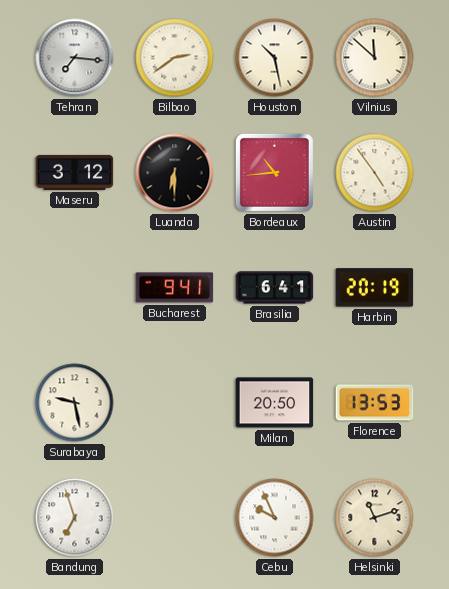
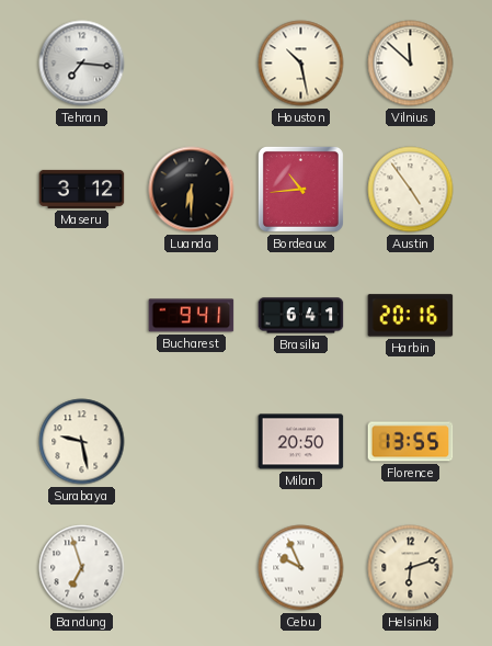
Bilbao: 2:39 -> none
Harbin: 20:19 -> 20:16
Florence: 13:53 -> 13:55
Helsinki: 11:12 -> 6:12
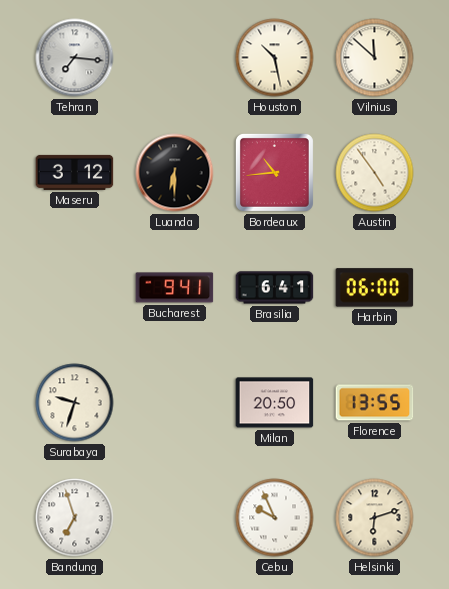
Harbin: 20:16 -> 06:00
Surabaya: 9:28 -> 9:33
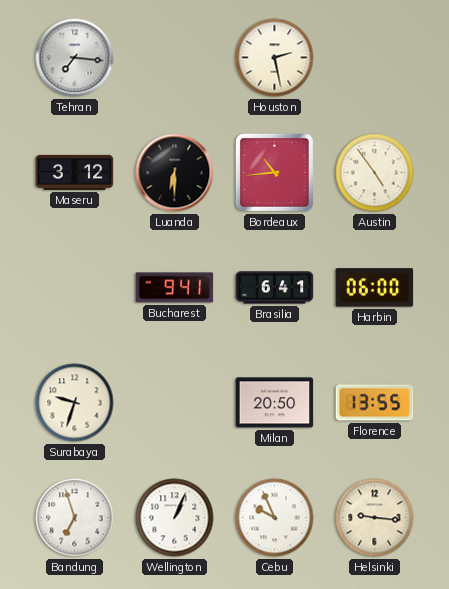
Houston: 10:28 -> 2:28
Vilnius: 11:52 -> none
Wellington: none -> 1:04
Helsinki: 6:12 -> 9:16
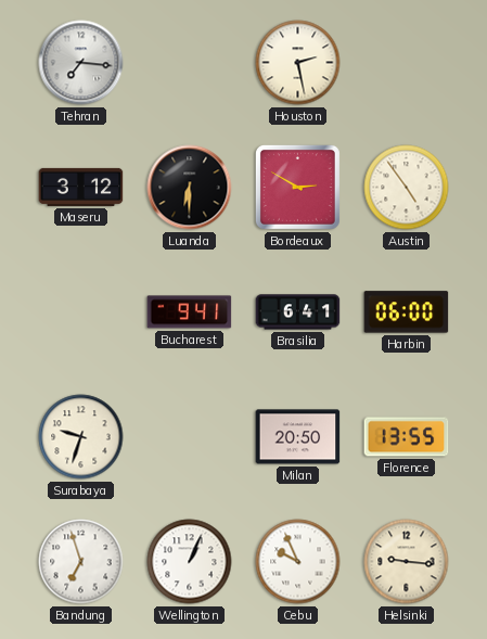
Bordeaux: 10:44 -> 2:50
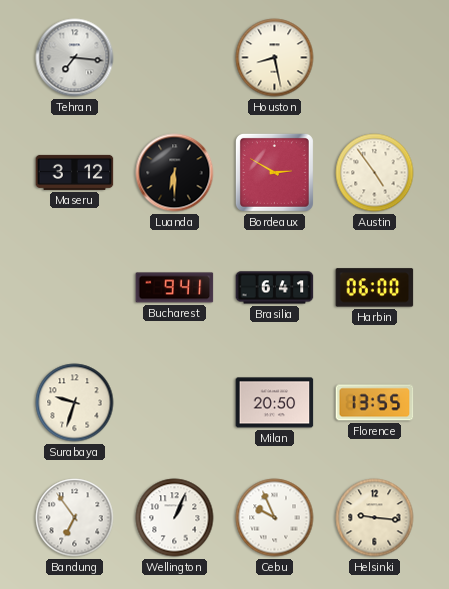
Houston: 2:28 -> 8:28
Bandung: 6:57 -> 6:54
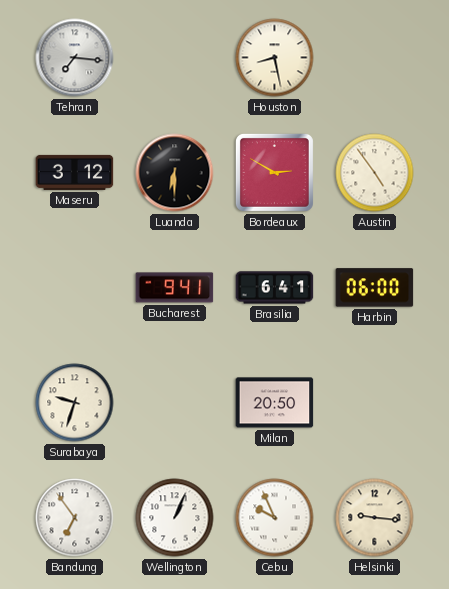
Florence: 13:55 -> none
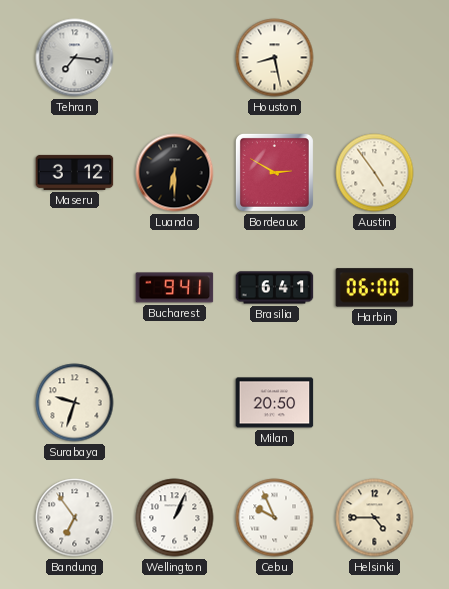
Helsinki: 9:16 -> 4:45
